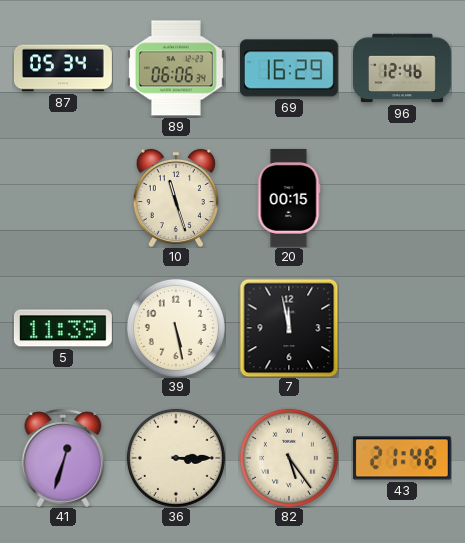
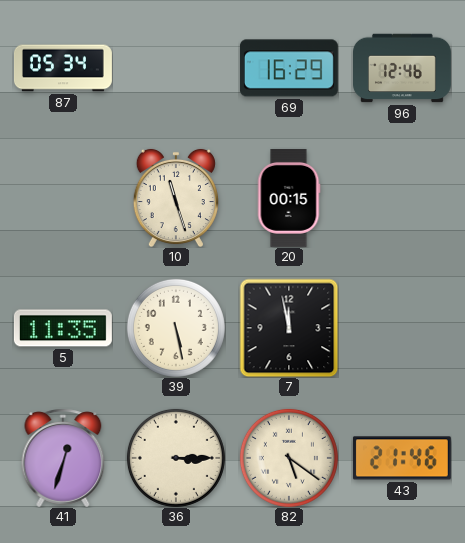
89: 06:06 -> none
5: 11:39 -> 11:35
82: 5:24 -> 5:21
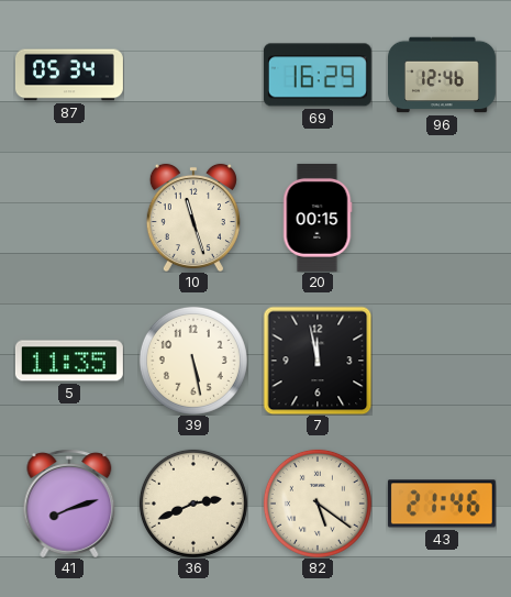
41: 12:33 -> 8:12
36: 3:15 -> 2:41
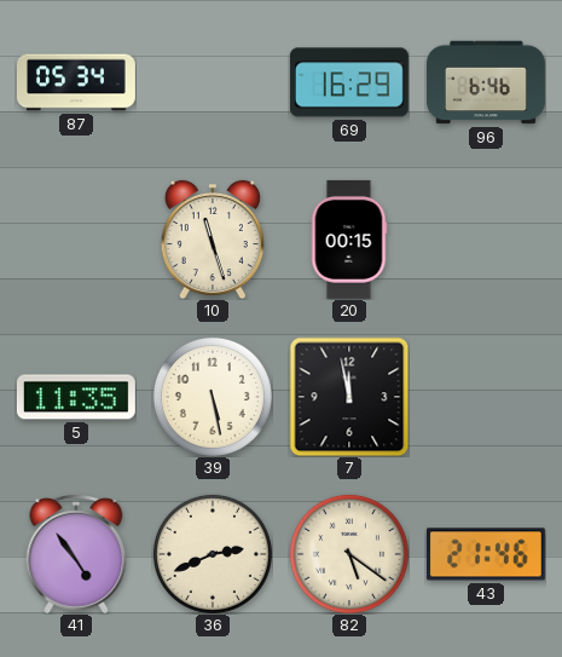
96: 12:46 -> 6:46
41: 8:12 -> 4:54
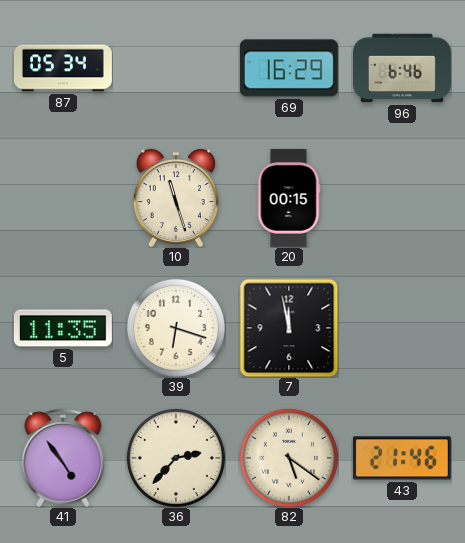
39: 5:28 -> 6:18
36: 2:41 -> 2:37
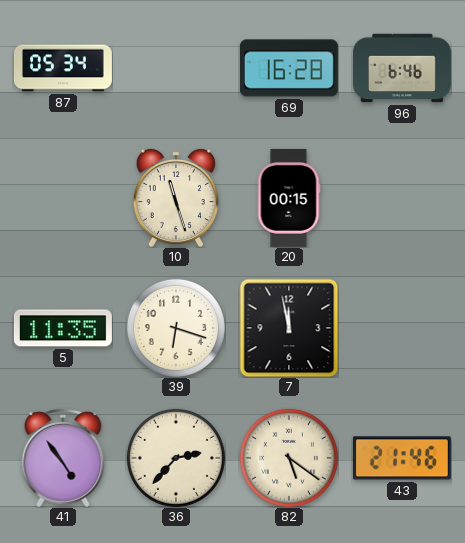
69: 16:29 -> 16:28
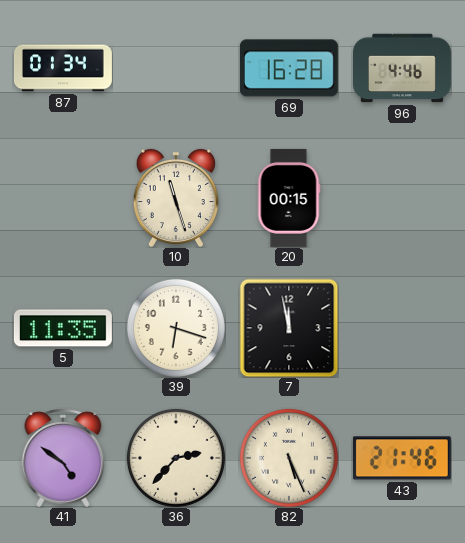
87: 05:34 -> 01:34
96: 6:46 -> 4:46
41: 4:54 -> 4:51
82: 5:21 -> 5:26
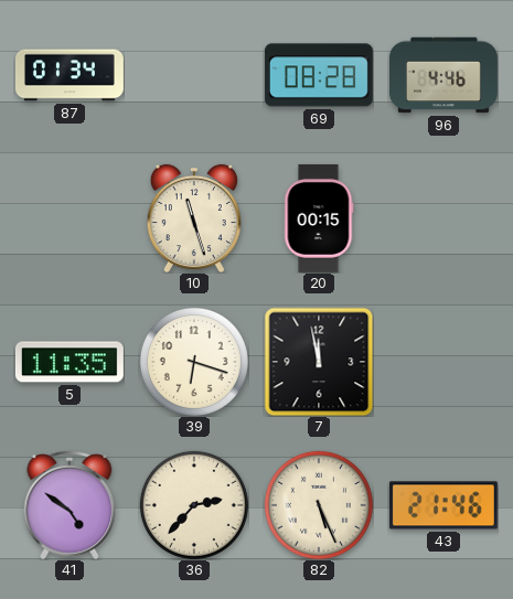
69: 16:28 -> 08:28
